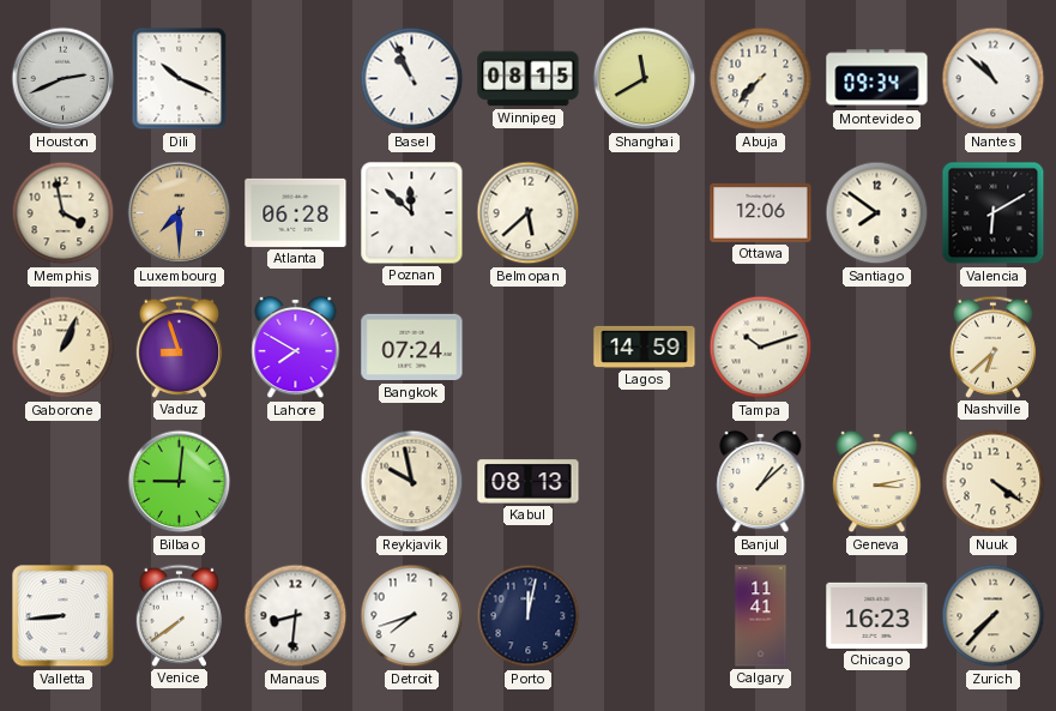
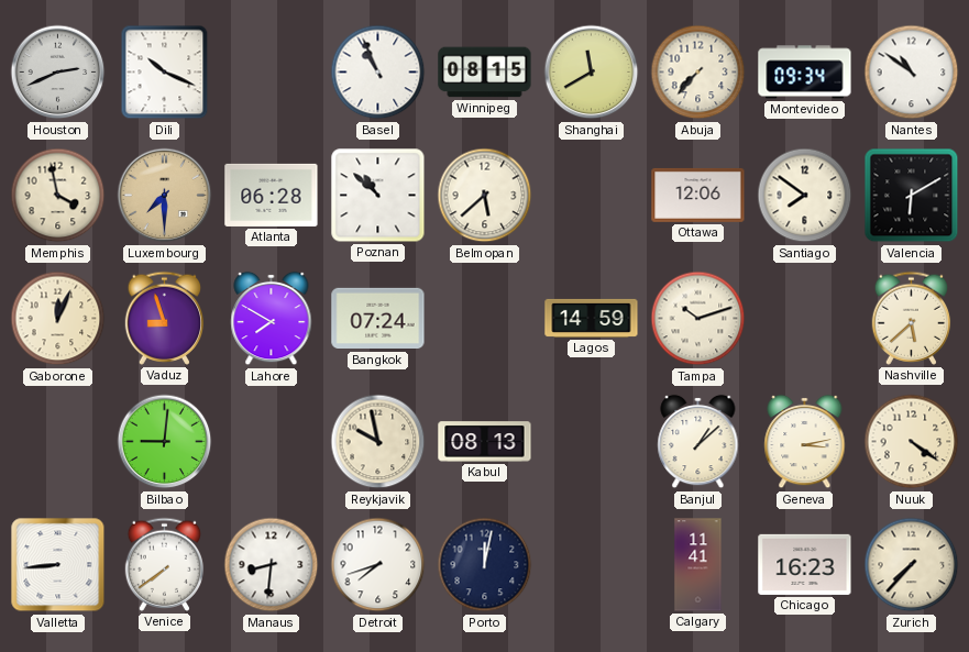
Nantes: 10:52 -> 10:51
Poznan: 11:52 -> 10:52
Gaborone: 1:04 -> 12:04
Nashville: 6:38 -> 5:38
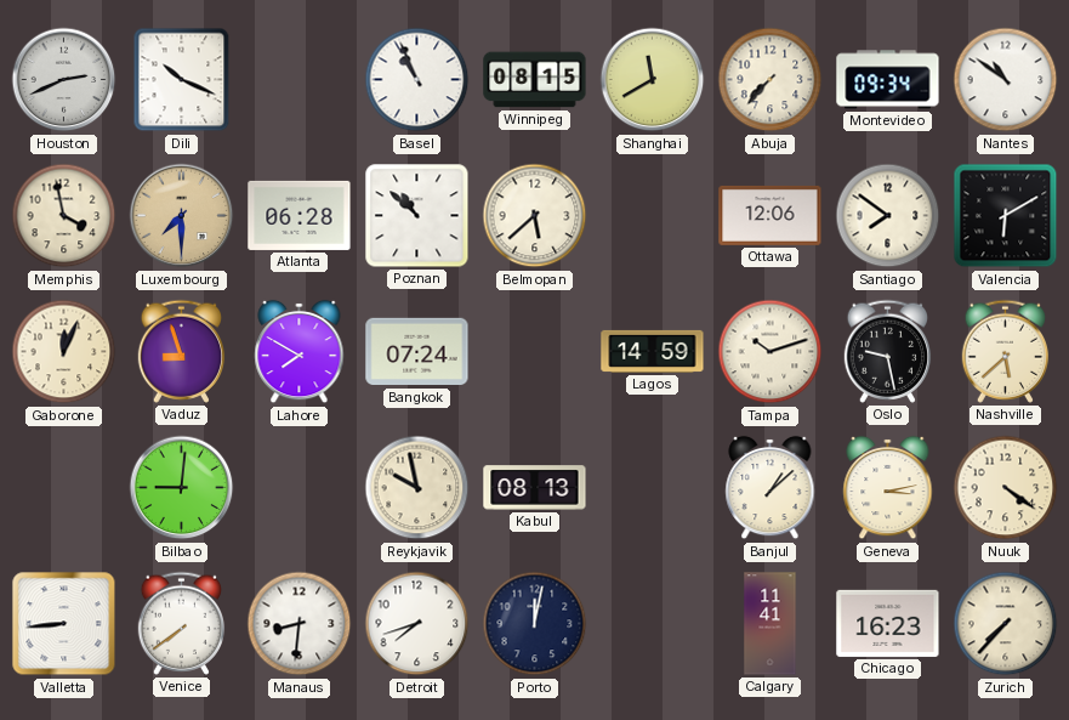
Oslo: none -> 9:28
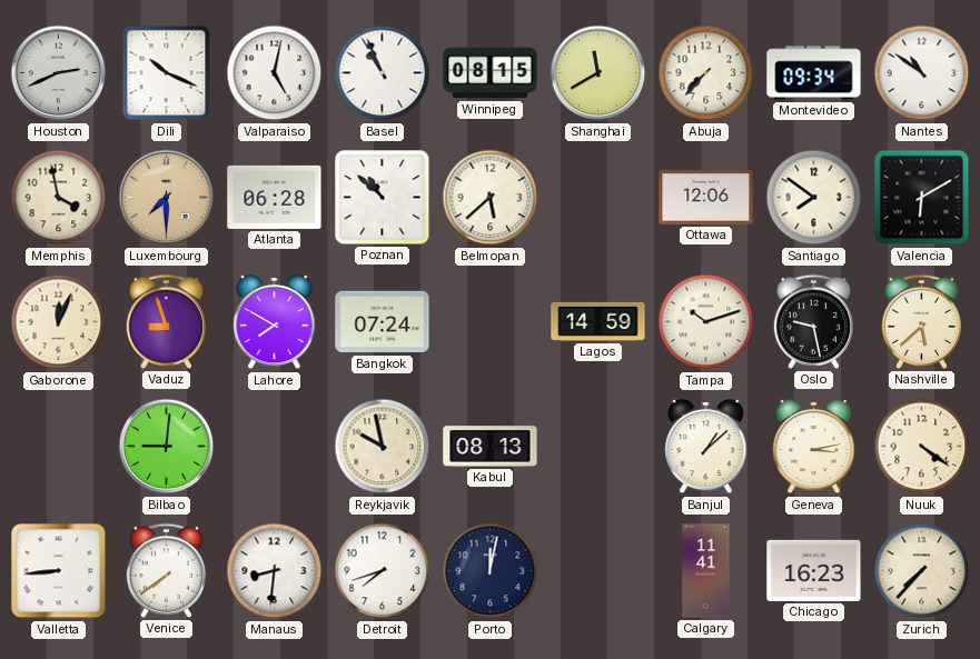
Valparaiso: none -> 5:02
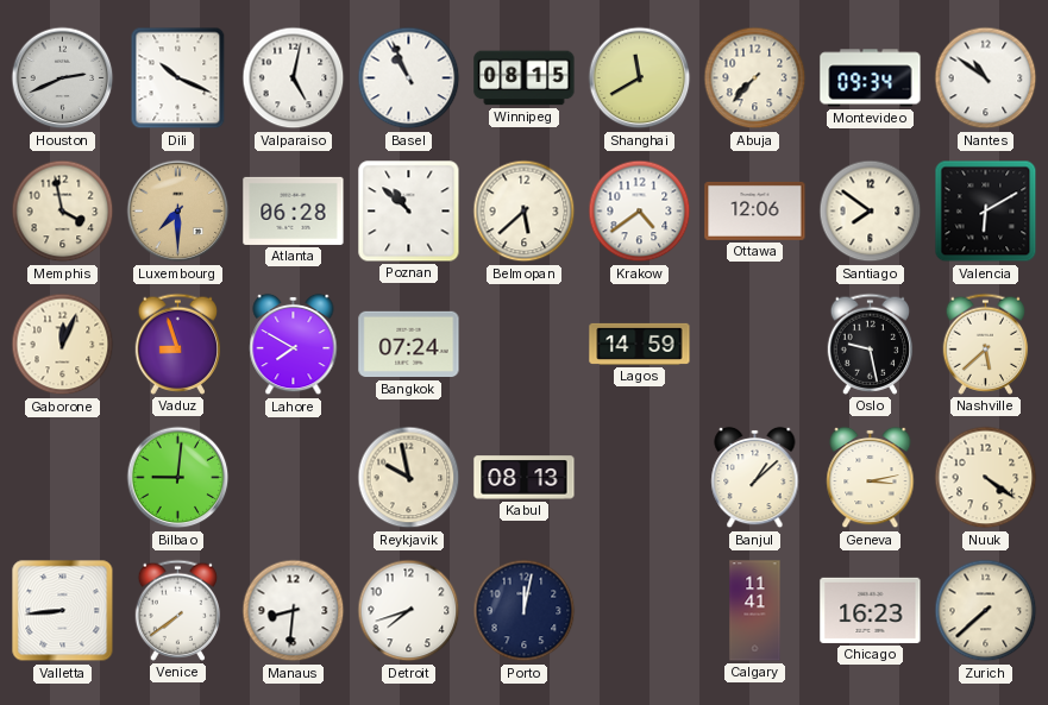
Krakow: none -> 4:39
Tampa: 10:12 -> none
Zurich: 7:37 -> 7:38
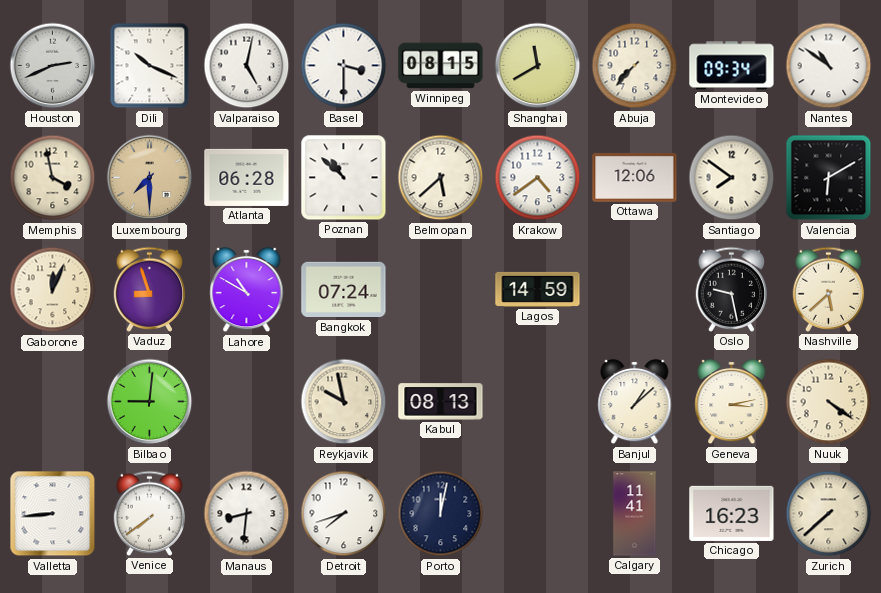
Basel: 10:56 -> 3:30
Lahore: 7:50 -> 10:50
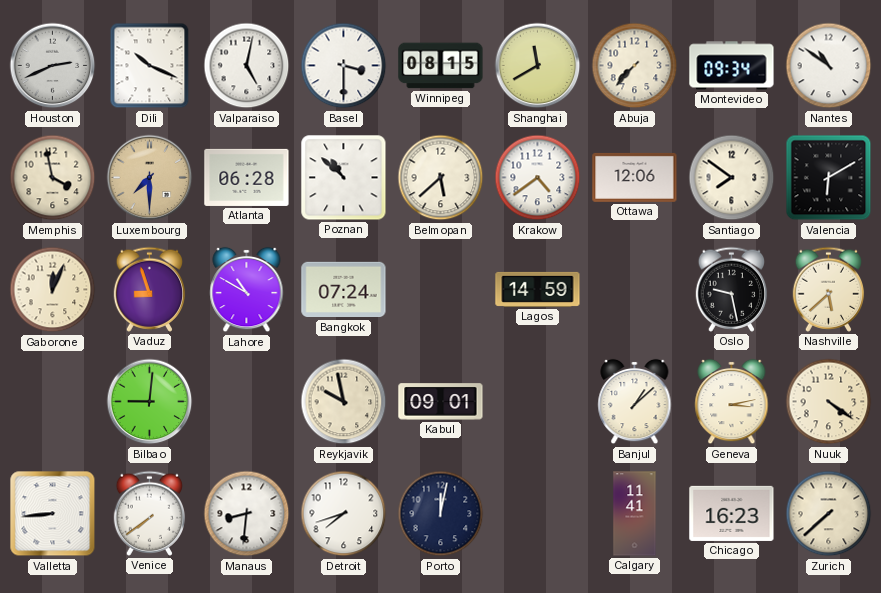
Kabul: 08:13 -> 09:01
